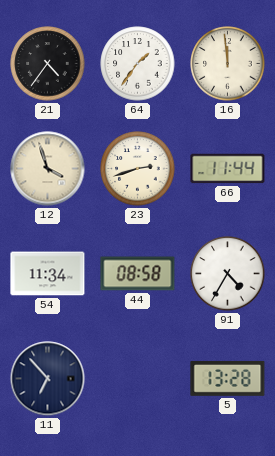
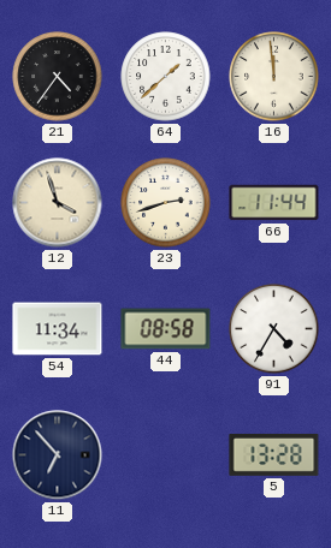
64: 1:36 -> 1:38
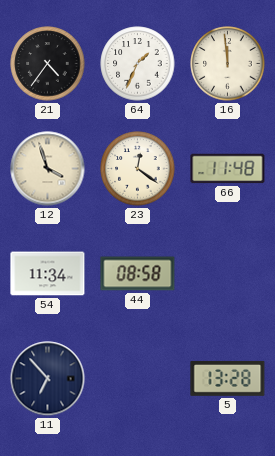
64: 1:38 -> 1:34
23: 2:42 -> 12:21
66: 11:44 -> 11:48
91: 4:35 -> none
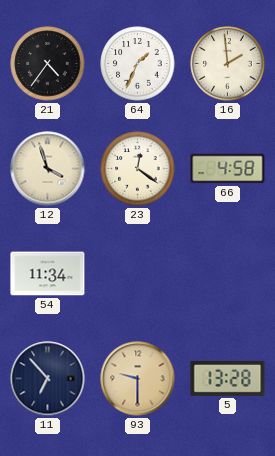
16: 11:59 -> 1:59
66: 11:48 -> 4:58
44: 08:58 -> none
93: none -> 9:30
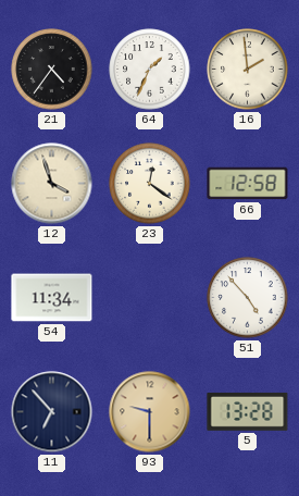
66: 4:58 -> 12:58
51: none -> 4:53
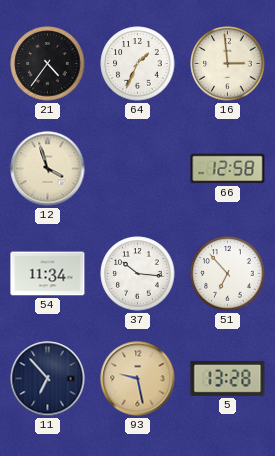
16: 1:59 -> 2:59
23: 12:21 -> none
37: none -> 10:16
51: 4:53 -> 6:53
93: 9:30 -> 9:28
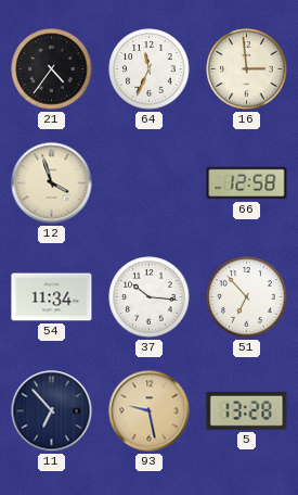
64: 1:34 -> 11:34
